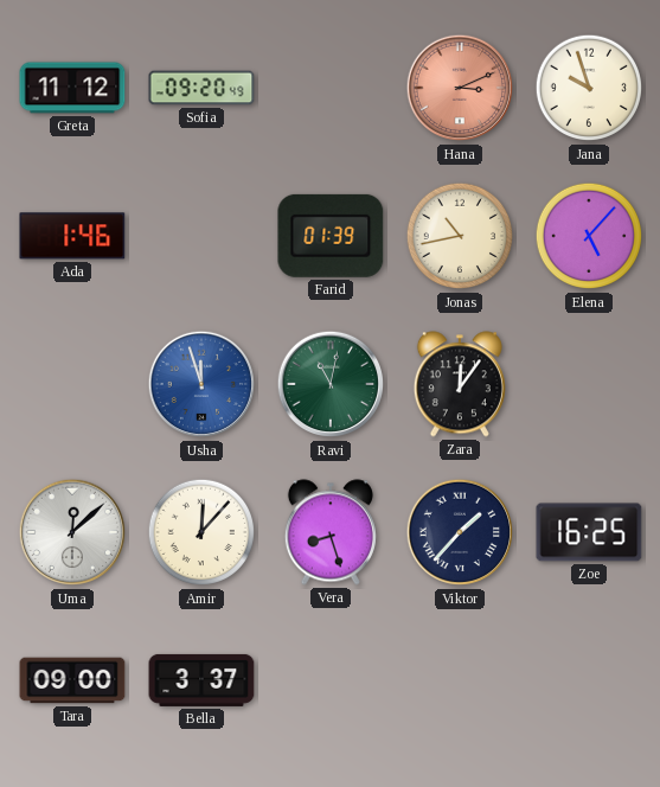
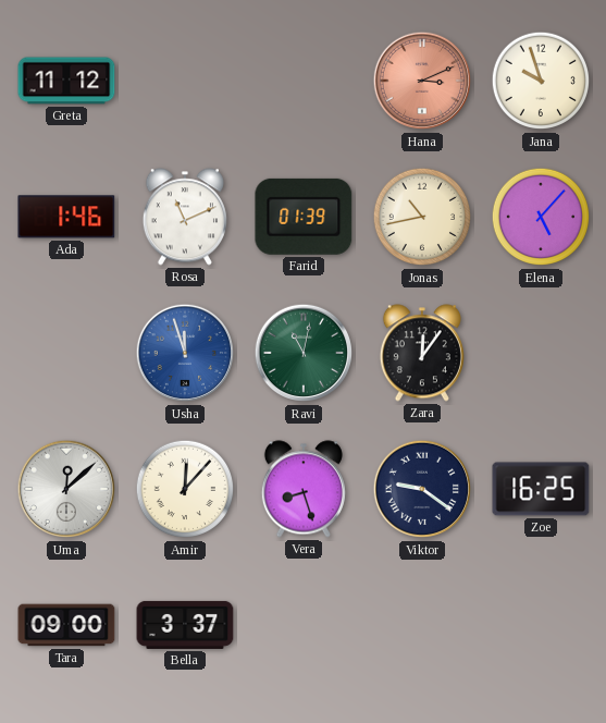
Sofia: 09:20 -> none
Rosa: none -> 11:11
Viktor: 1:37 -> 9:21
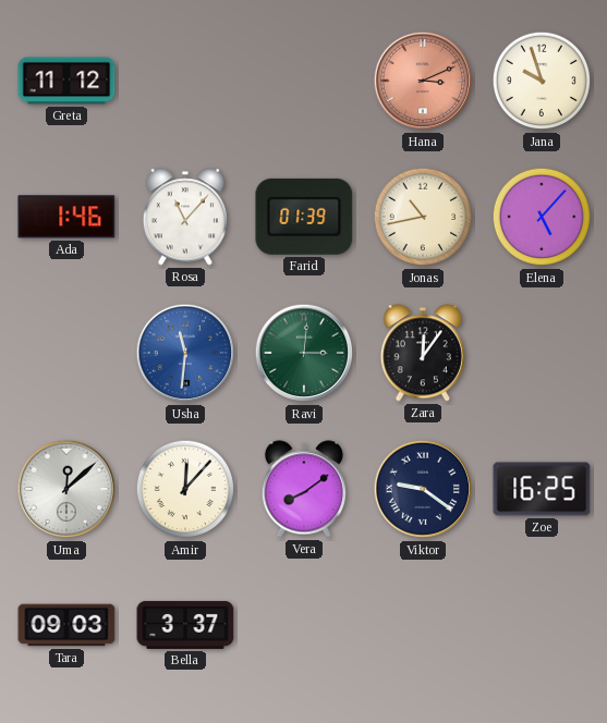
Rosa: 11:11 -> 11:07
Usha: 11:57 -> 11:31
Ravi: 11:02 -> 3:01
Vera: 8:27 -> 8:09
Tara: 09:00 -> 09:03
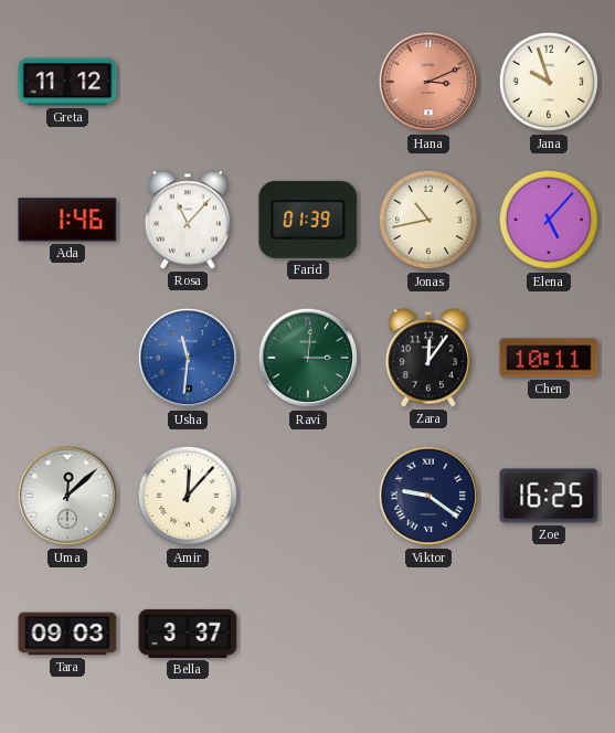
Chen: none -> 10:11
Vera: 8:09 -> none
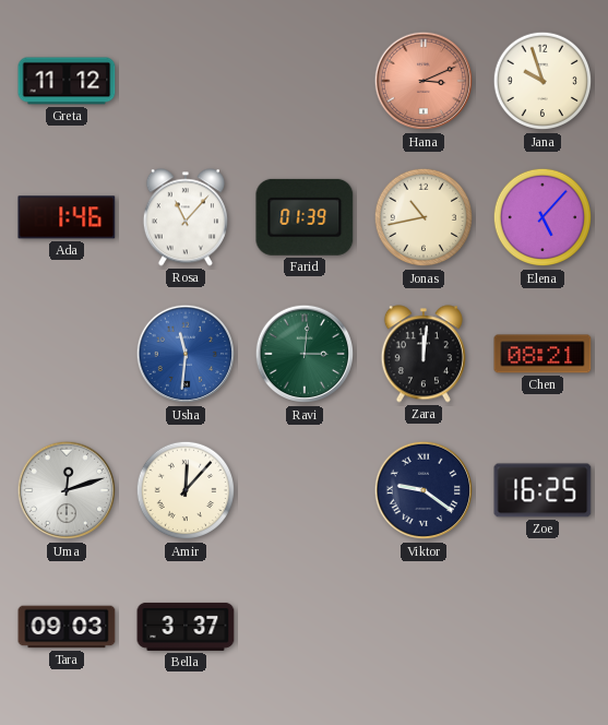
Zara: 12:06 -> 12:01
Chen: 10:11 -> 08:21
Uma: 12:08 -> 12:12
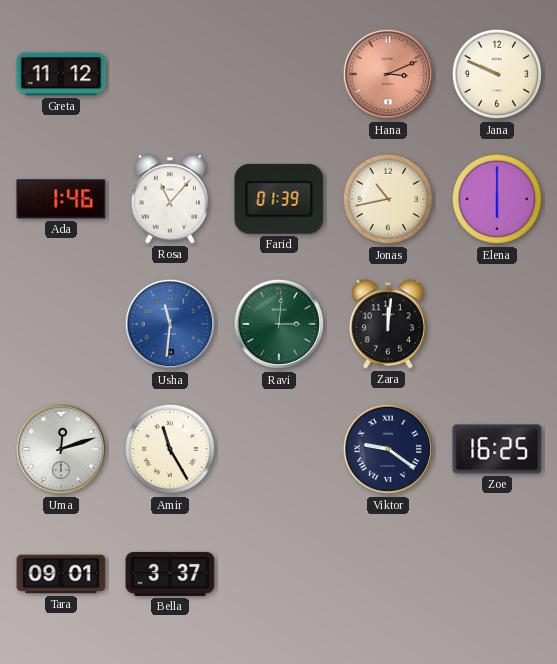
Jana: 9:57 -> 9:49
Elena: 5:07 -> 6:00
Chen: 08:21 -> none
Amir: 12:07 -> 11:25
Tara: 09:03 -> 09:01
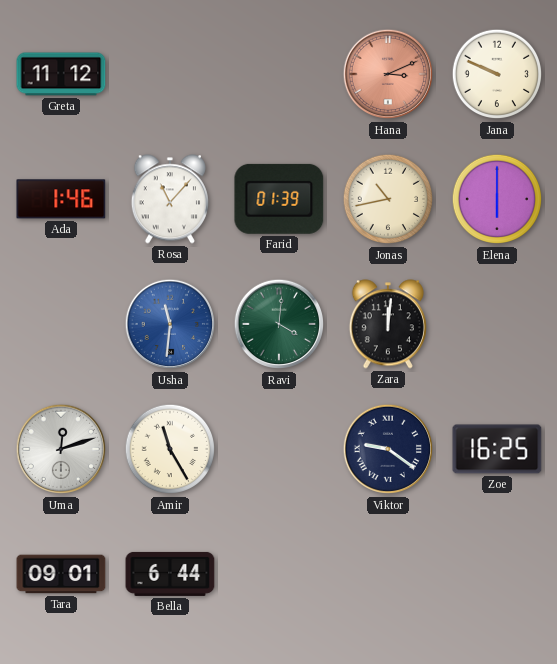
Ravi: 3:01 -> 4:01
Bella: 3:37 -> 6:44
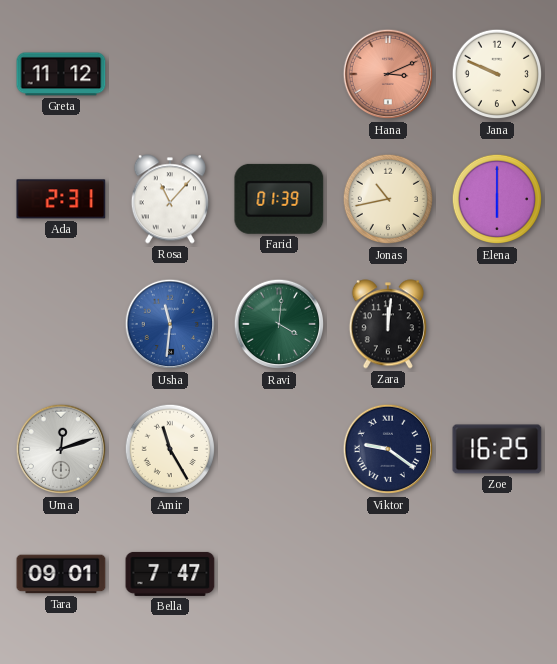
Ada: 1:46 -> 2:31
Bella: 6:44 -> 7:47
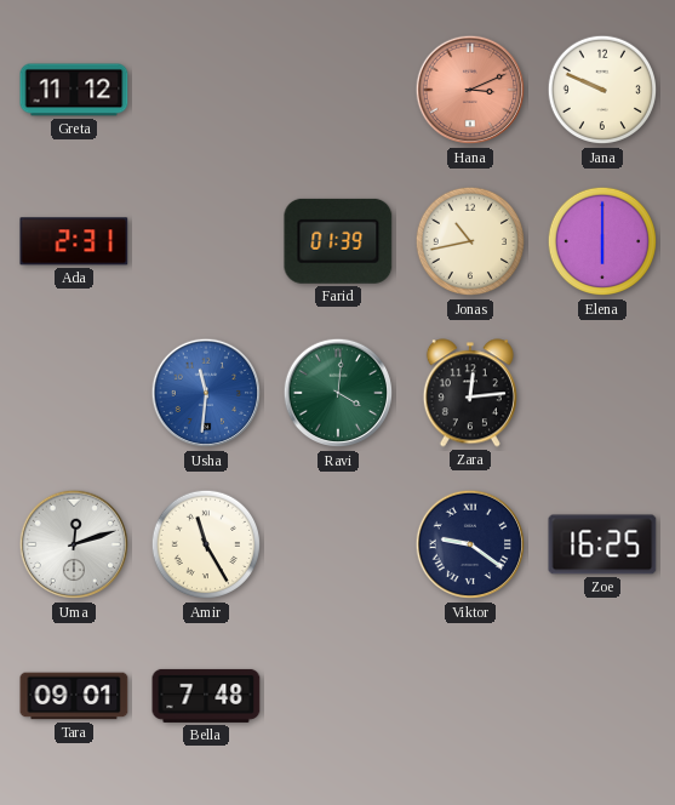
Rosa: 11:07 -> none
Zara: 12:01 -> 12:14
Bella: 7:47 -> 7:48
